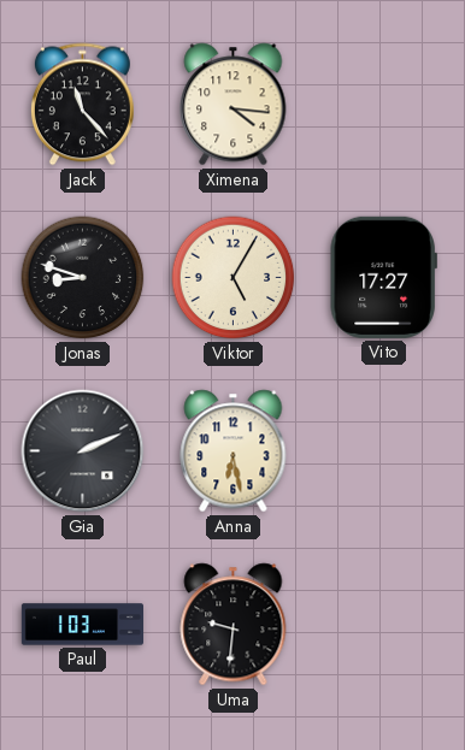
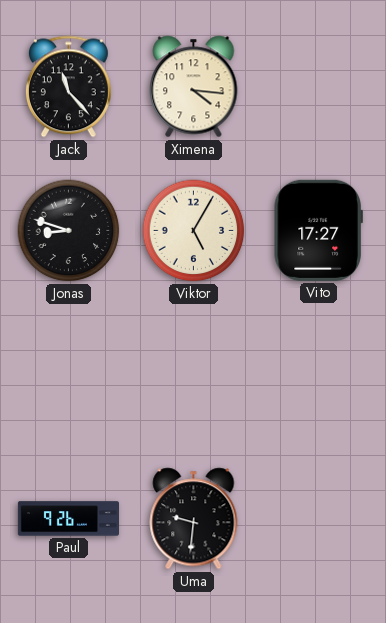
Gia: 2:11 -> none
Anna: 6:28 -> none
Paul: 1:03 -> 9:26
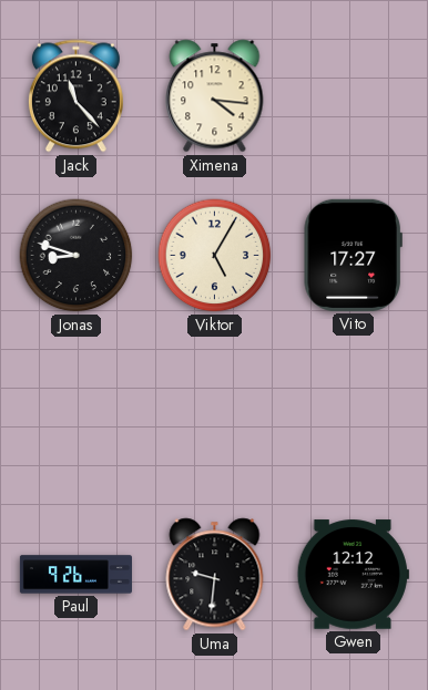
Gwen: none -> 12:12
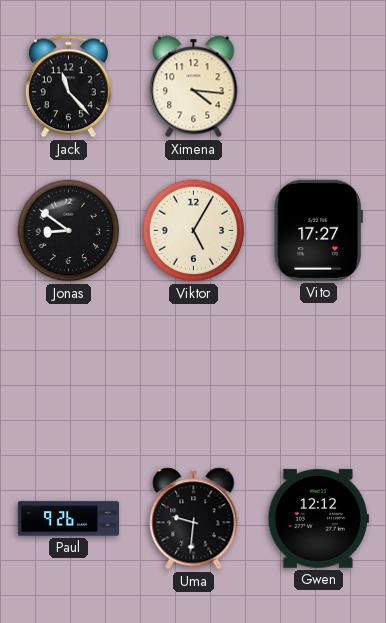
Jonas: 8:48 -> 8:51
